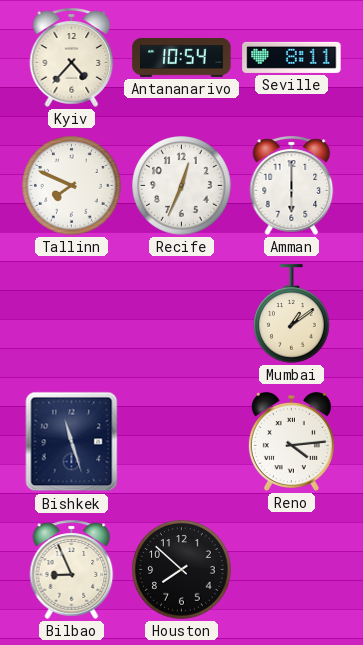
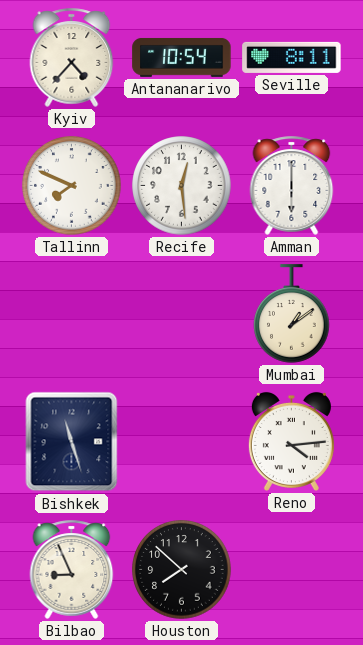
Recife: 12:34 -> 12:29
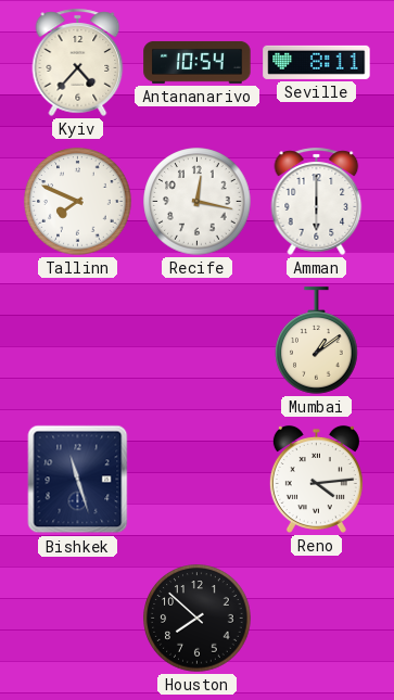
Recife: 12:29 -> 12:17
Bilbao: 8:56 -> none
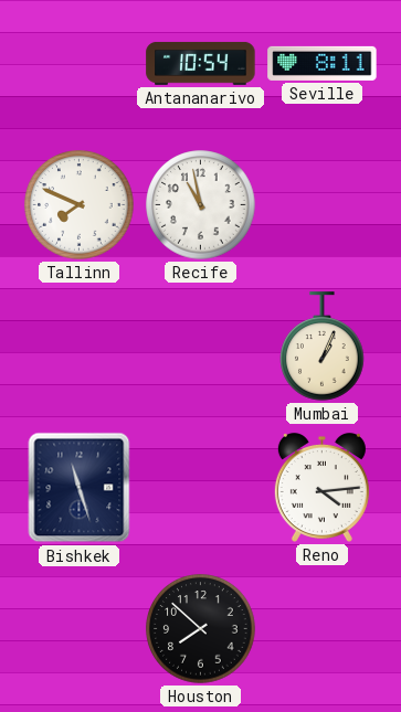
Kyiv: 4:37 -> none
Recife: 12:17 -> 10:58
Amman: 6:00 -> none
Mumbai: 1:09 -> 1:04
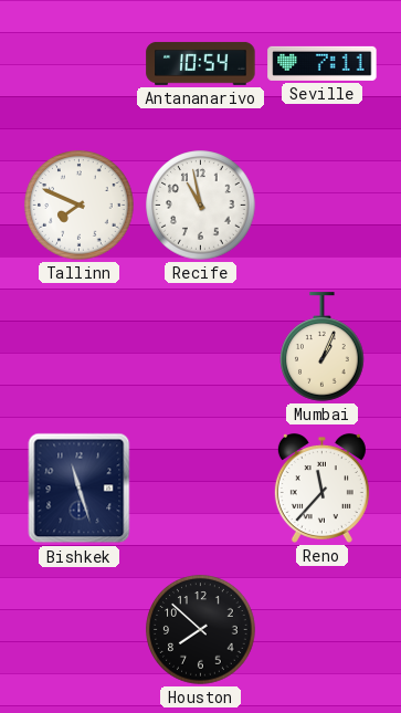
Seville: 8:11 -> 7:11
Reno: 4:14 -> 11:37
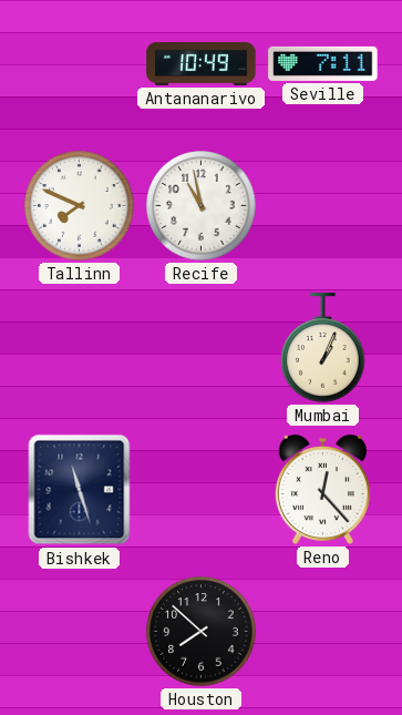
Antananarivo: 10:54 -> 10:49
Reno: 11:37 -> 12:23
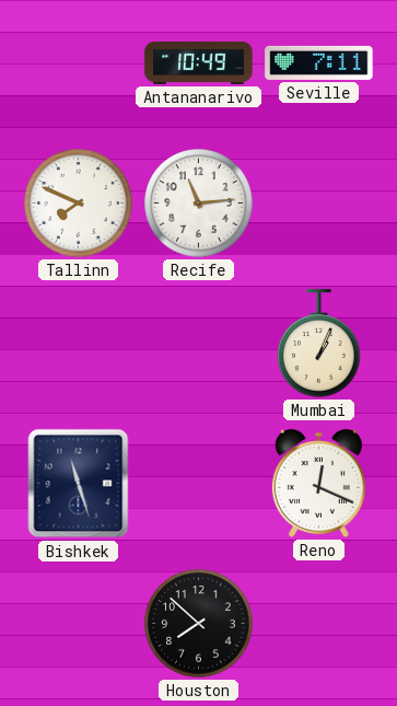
Recife: 10:58 -> 11:14
Reno: 12:23 -> 12:19
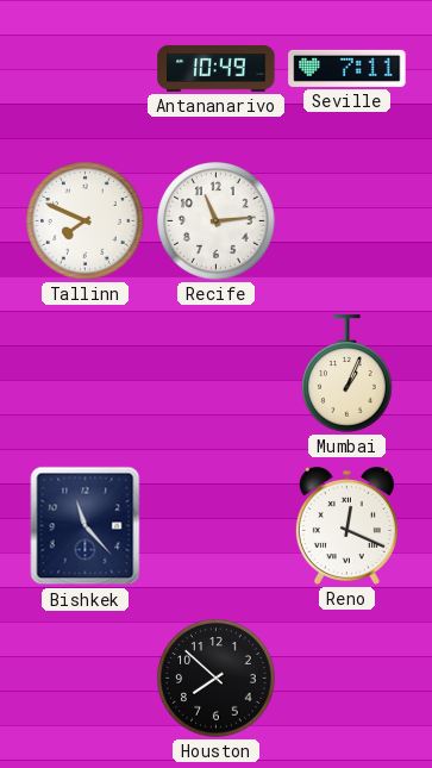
Bishkek: 11:27 -> 11:23
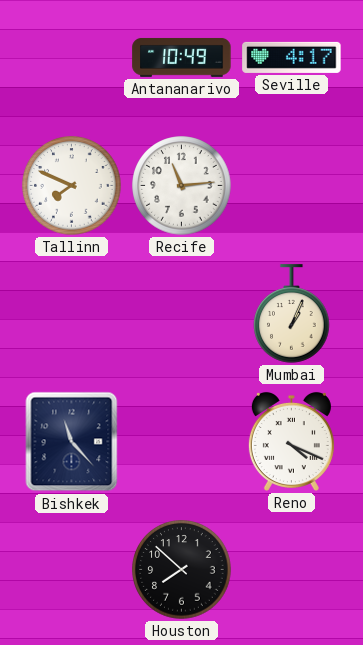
Seville: 7:11 -> 4:17
Reno: 12:19 -> 4:19
